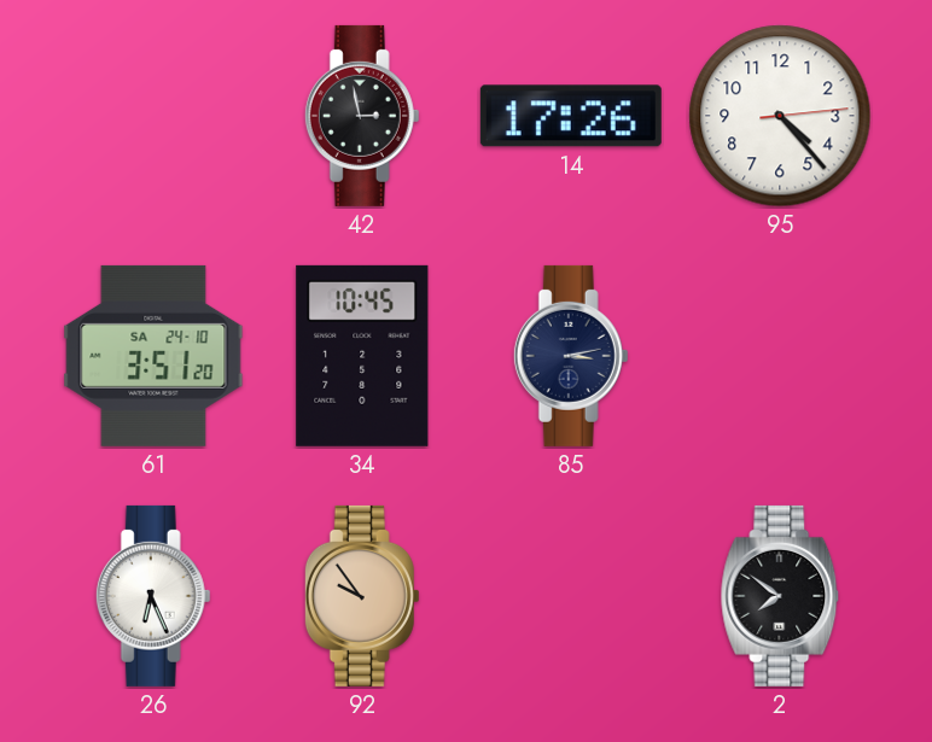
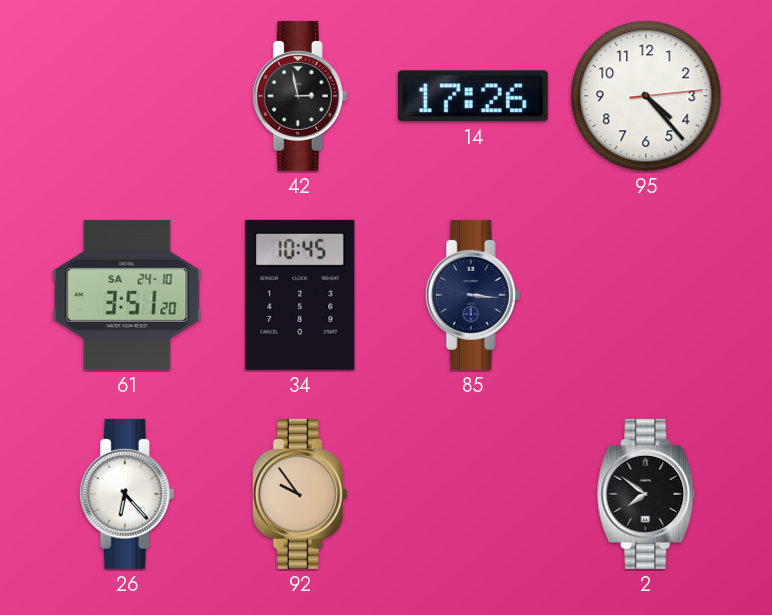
85: 3:13 -> 3:16
26: 6:26 -> 6:23
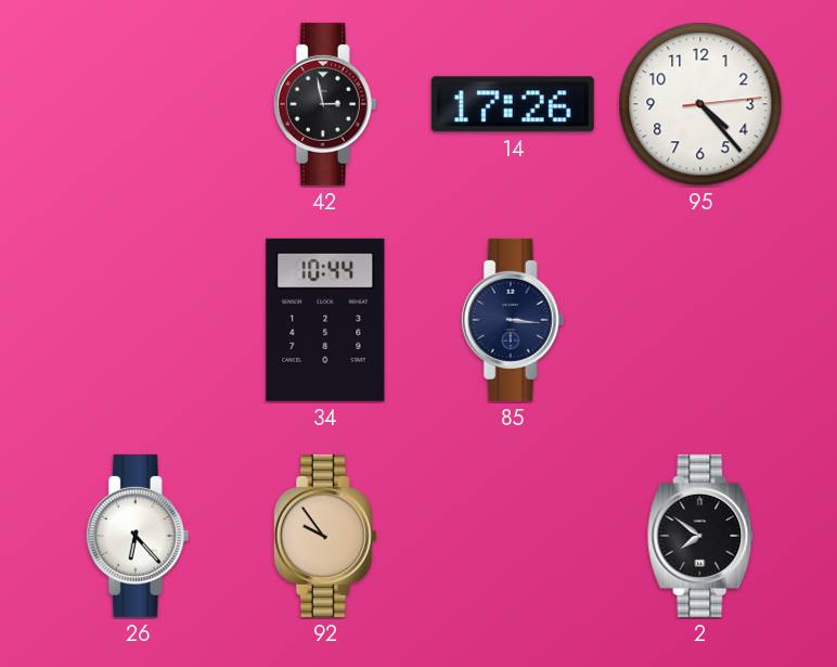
61: 3:51 -> none
34: 10:45 -> 10:44
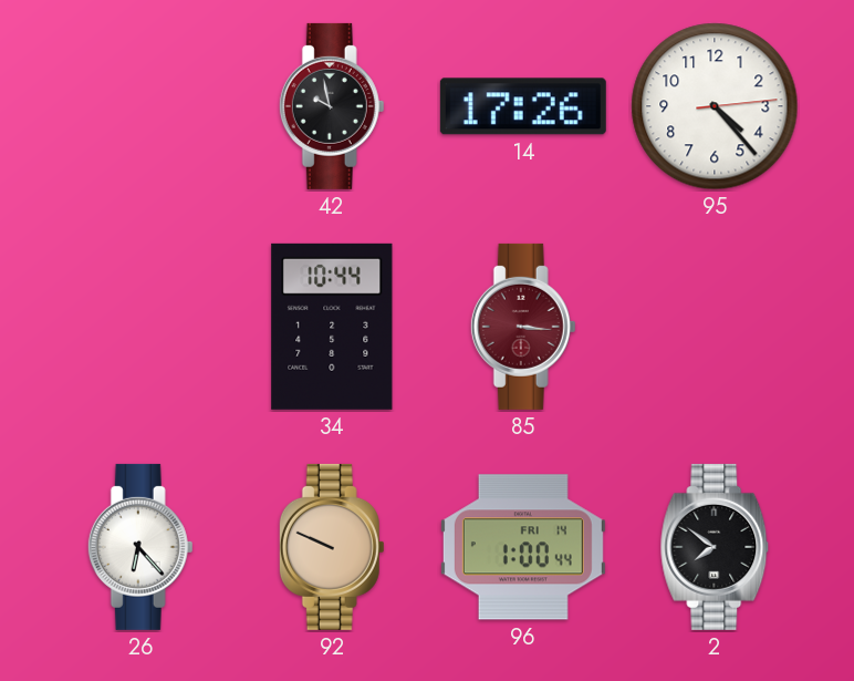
42: 2:58 -> 9:58
85 dial: navy -> burgundy
92: 9:54 -> 9:49
96: none -> 1:00
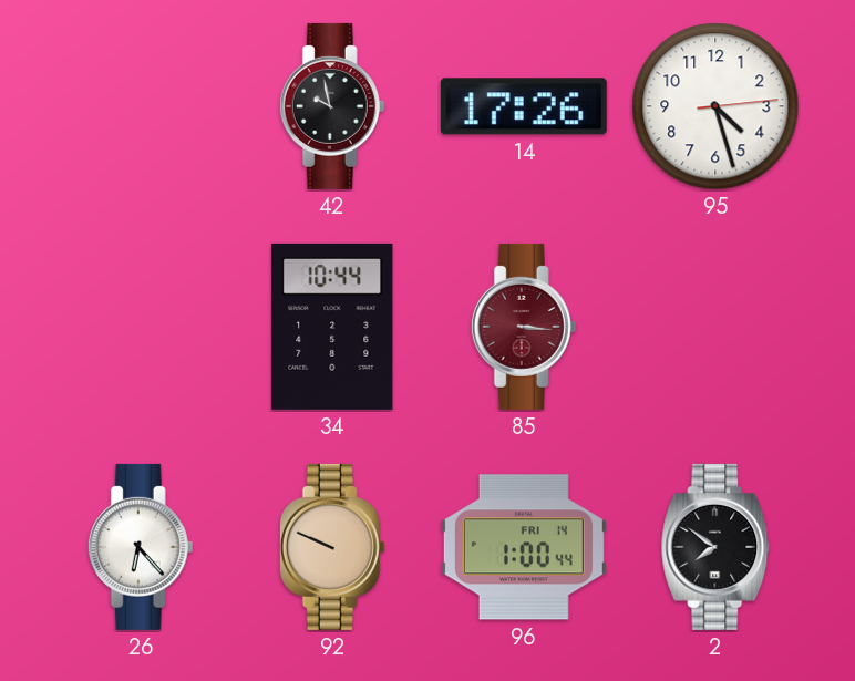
95: 4:23 -> 4:27
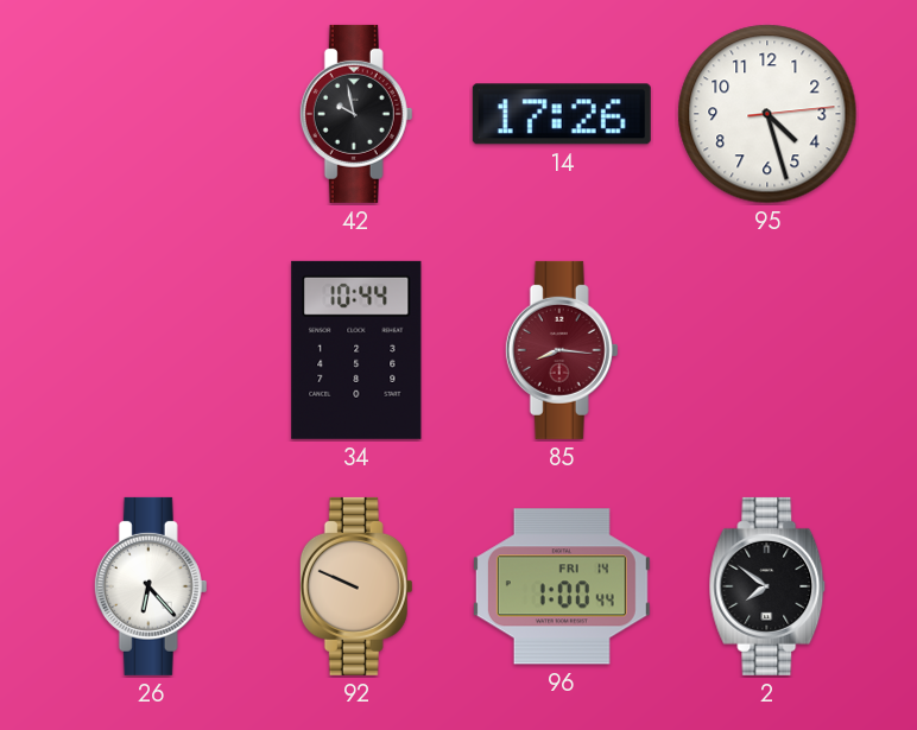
85: 3:16 -> 8:16
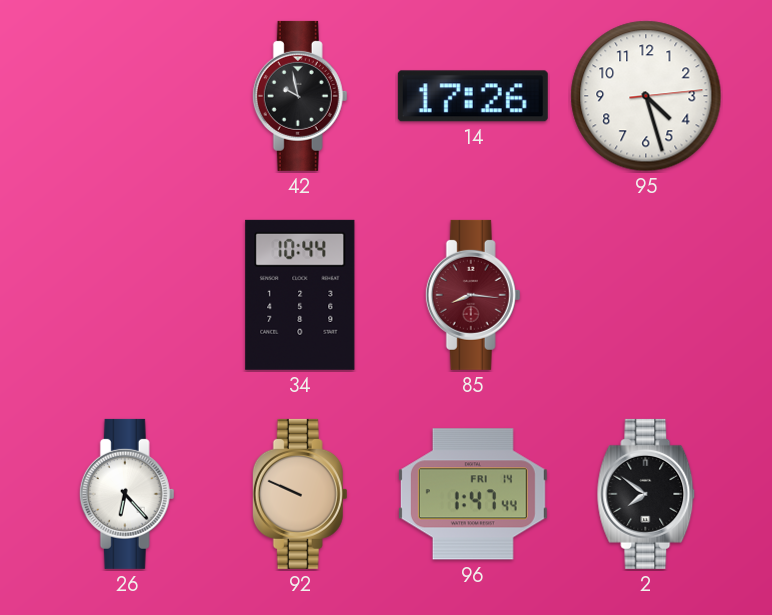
96: 1:00 -> 1:47
